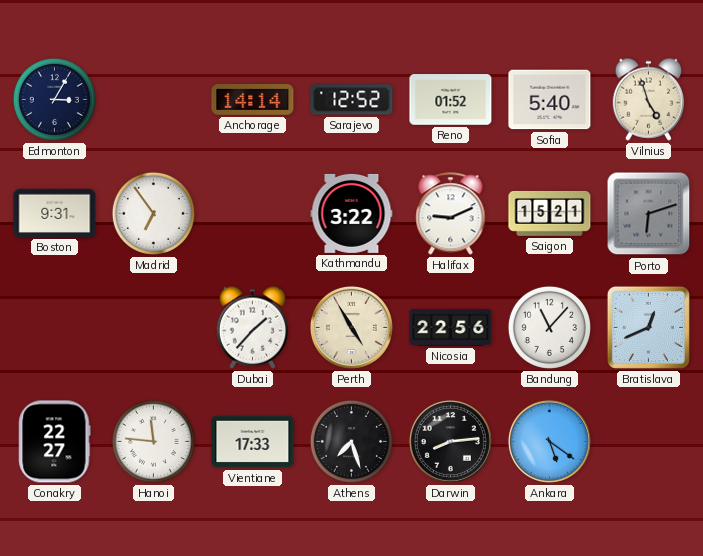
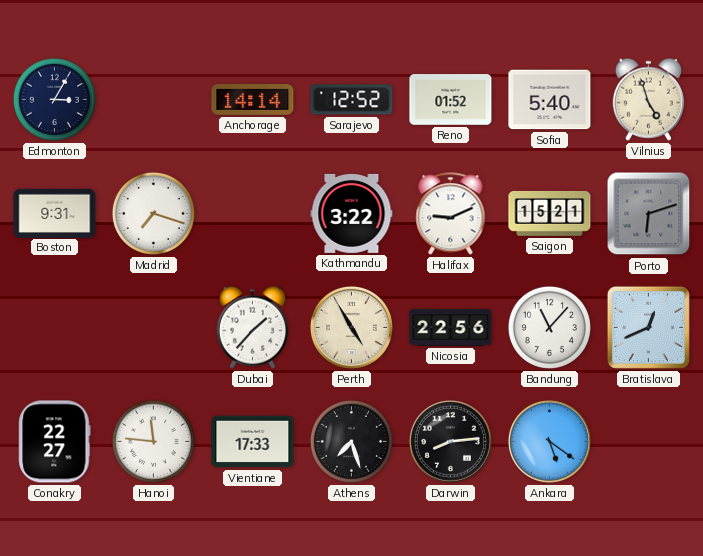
Madrid: 6:54 -> 7:18
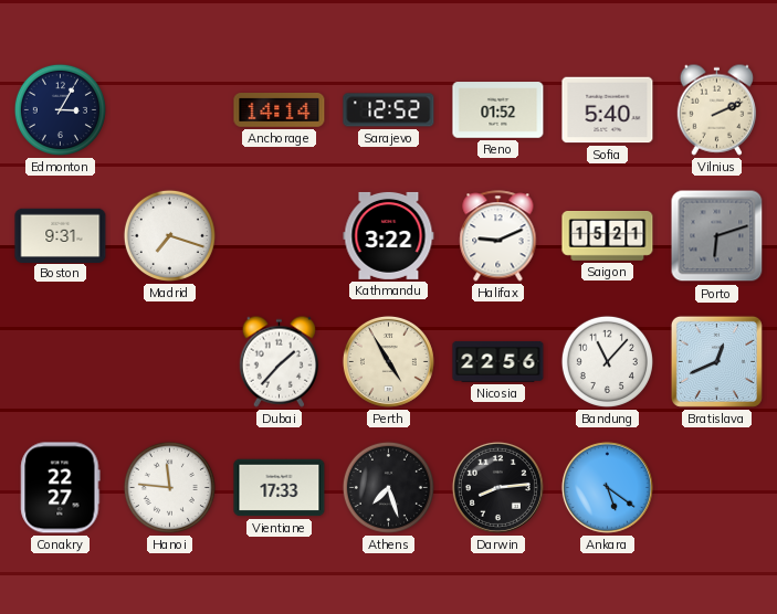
Vilnius: 4:57 -> 2:11
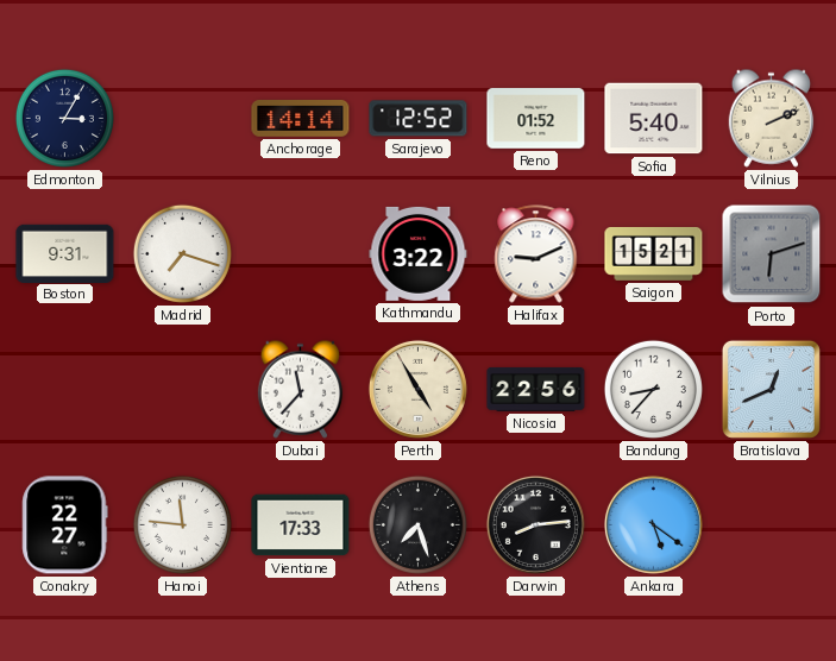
Dubai: 1:37 -> 11:37
Bandung: 11:07 -> 8:37
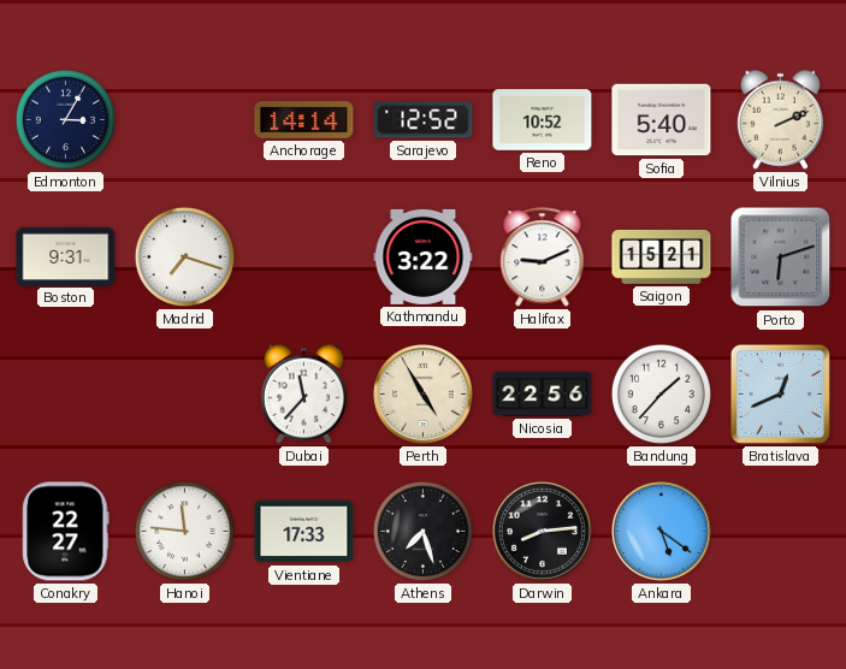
Reno: 01:52 -> 10:52
Bandung: 8:37 -> 1:37
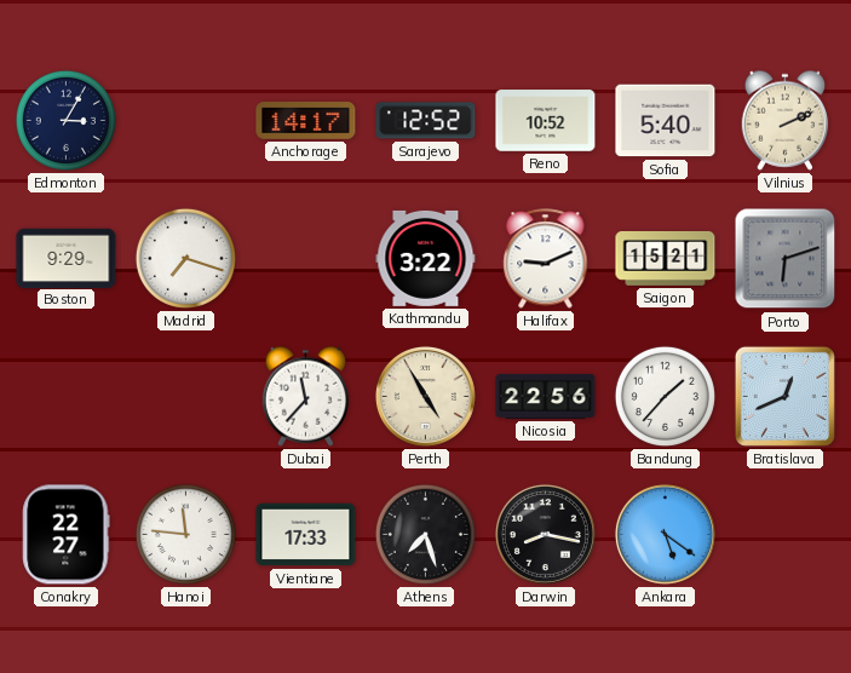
Anchorage: 14:14 -> 14:17
Boston: 9:31 -> 9:29
Darwin: 8:14 -> 8:17
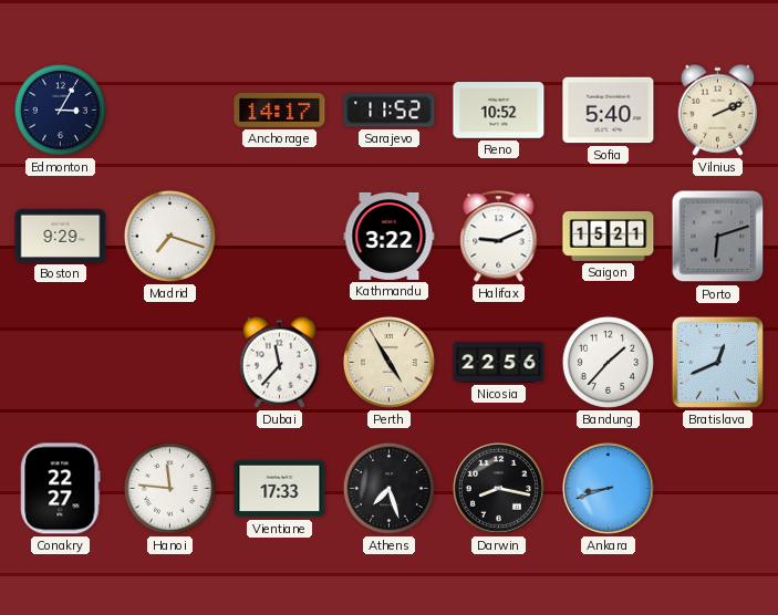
Sarajevo: 12:52 -> 11:52
Ankara: 5:21 -> 8:42
